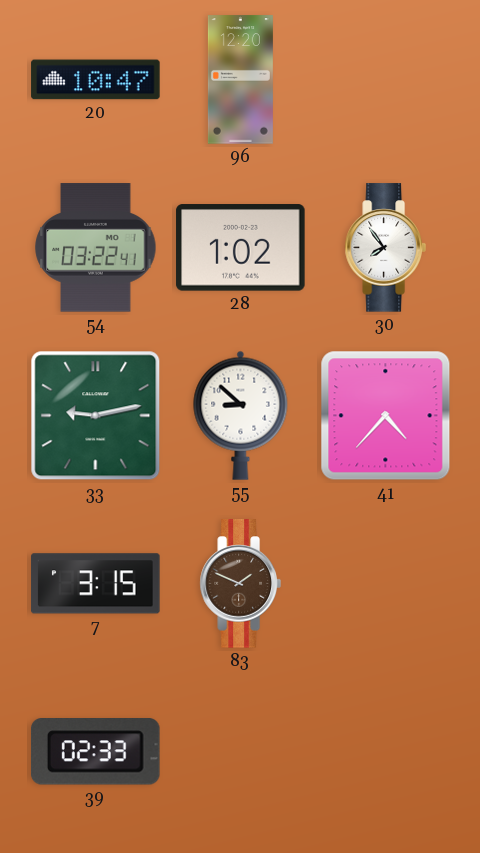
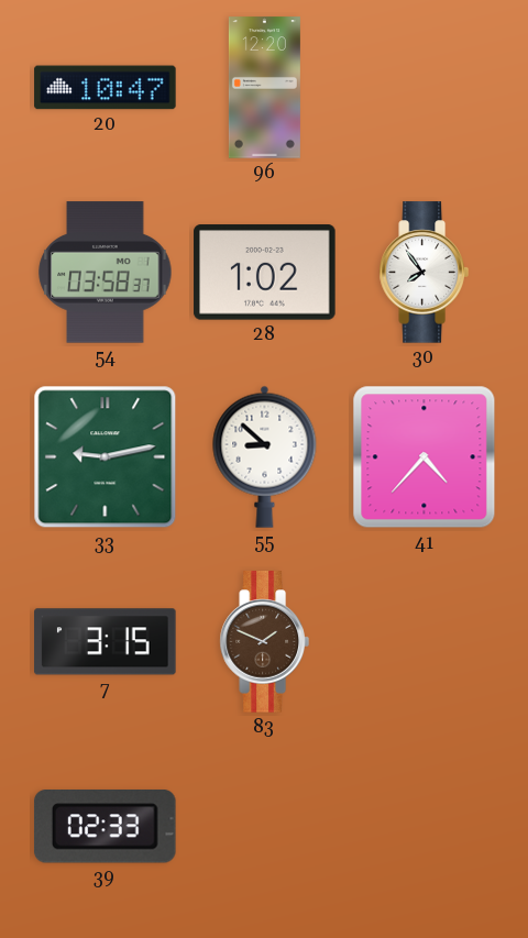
54: 03:22 -> 03:58
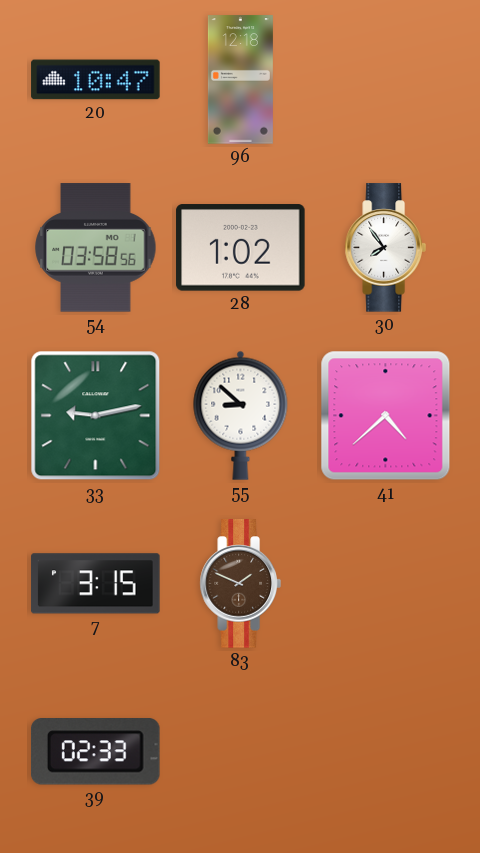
96: 12:20 -> 12:18
54: 03:58:37 -> 03:58:56
41: 4:37 -> 4:38
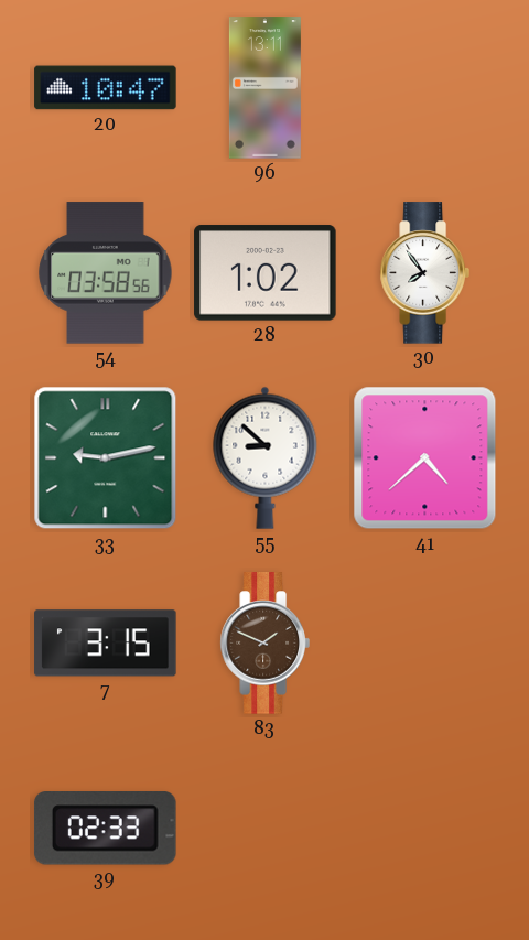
96: 12:18 -> 13:11
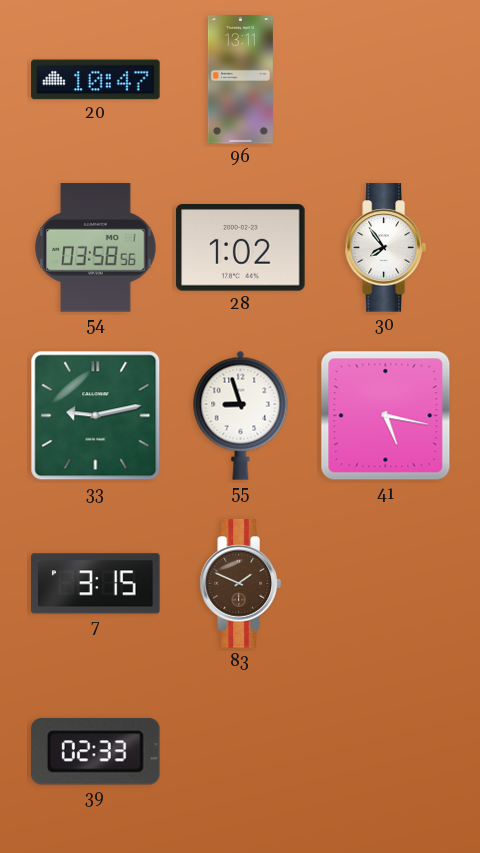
55: 8:52 -> 8:57
41: 4:38 -> 5:17
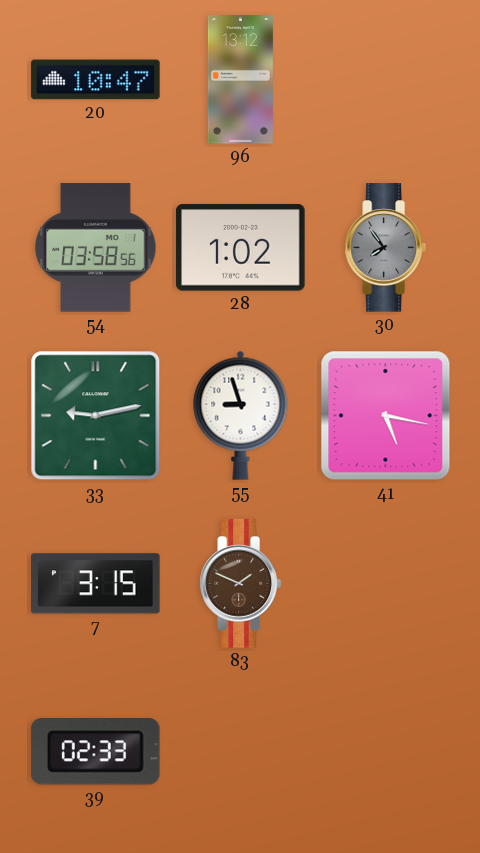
96: 13:11 -> 13:12
30 dial: white -> grey
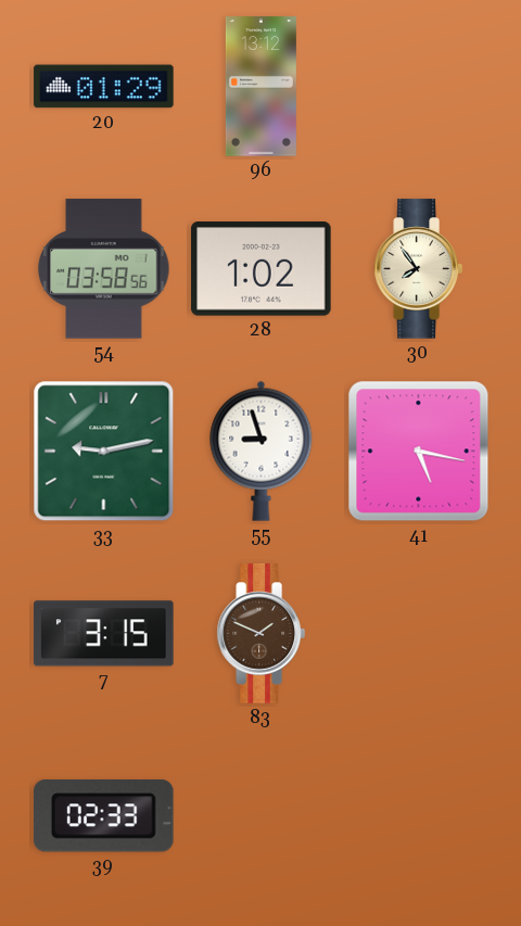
20: 10:47 -> 01:29
30 dial: grey -> cream
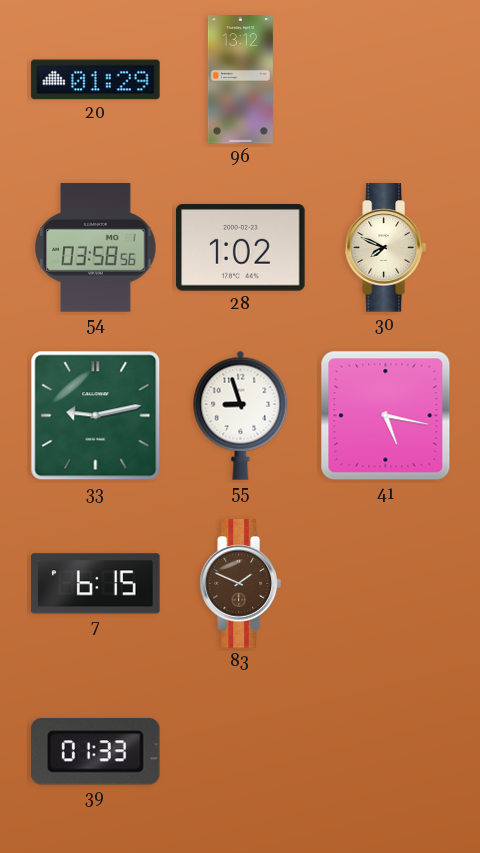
30: 7:54 -> 7:49
7: 3:15 -> 6:15
39: 02:33 -> 01:33
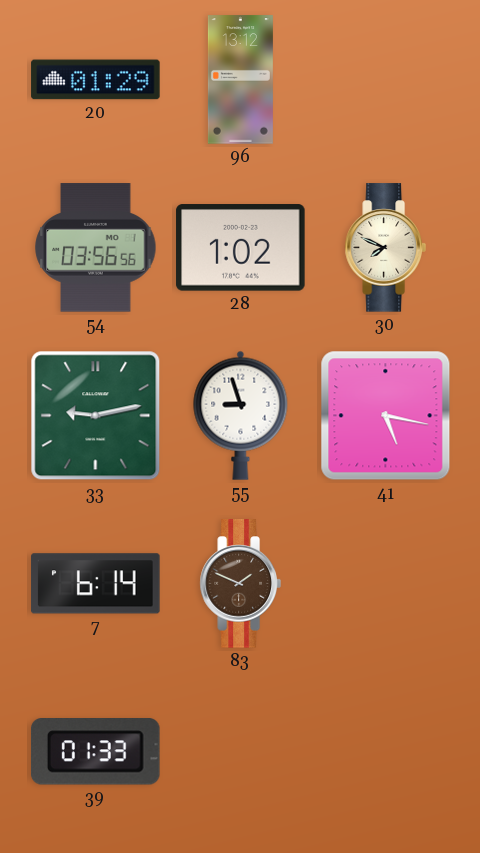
54: 03:58 -> 03:56
7: 6:15 -> 6:14
